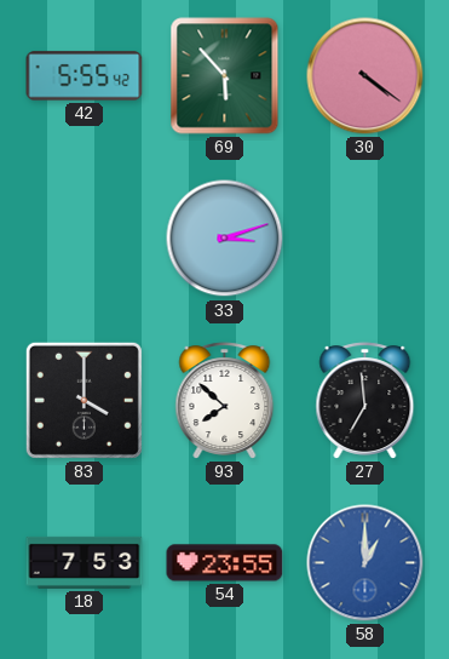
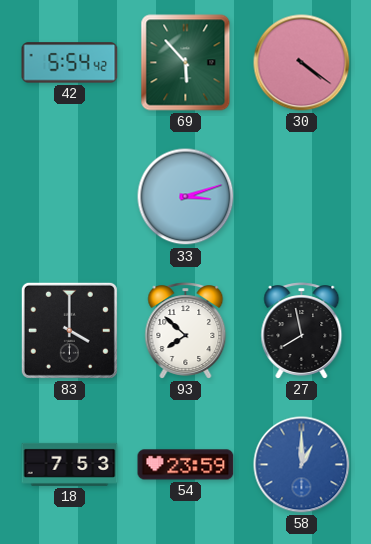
42: 5:55 -> 5:54
27: 6:59 -> 7:58
54: 23:55 -> 23:59
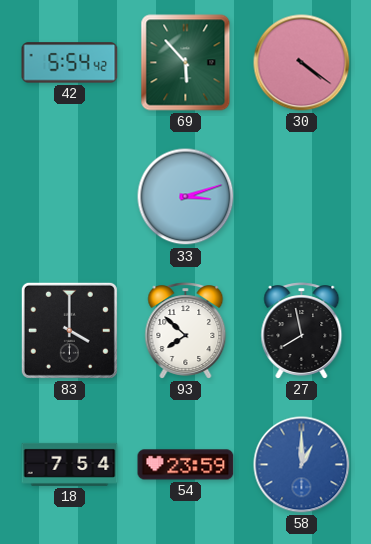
18: 7:53 -> 7:54
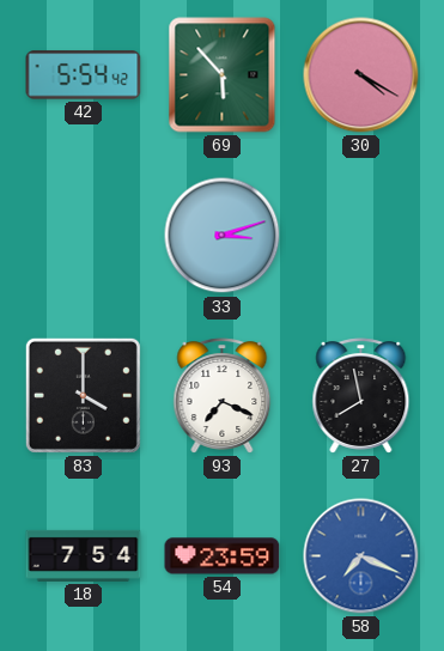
30: 4:21 -> 4:20
93: 7:52 -> 7:19
58: 1:00 -> 7:19
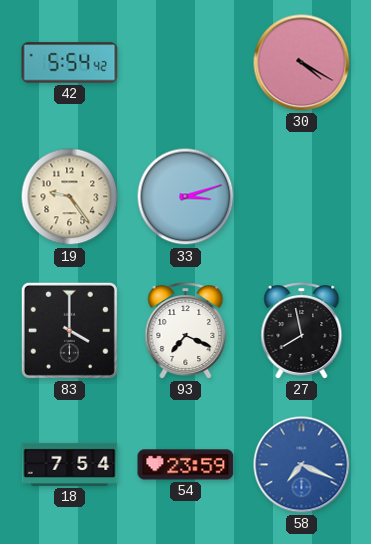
69: 5:53 -> none
19: none -> 9:24
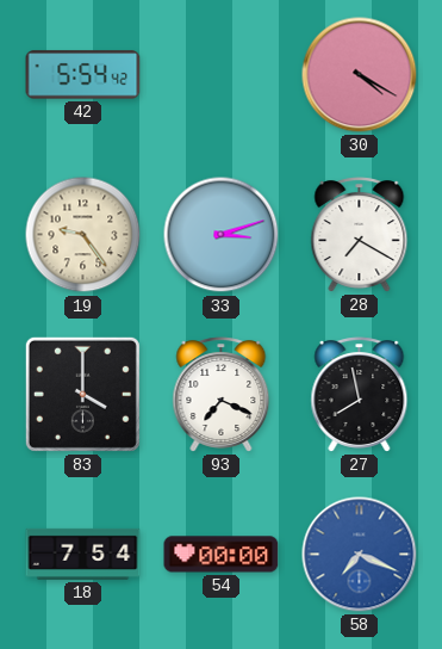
28: none -> 7:20
54: 23:59 -> 00:00
